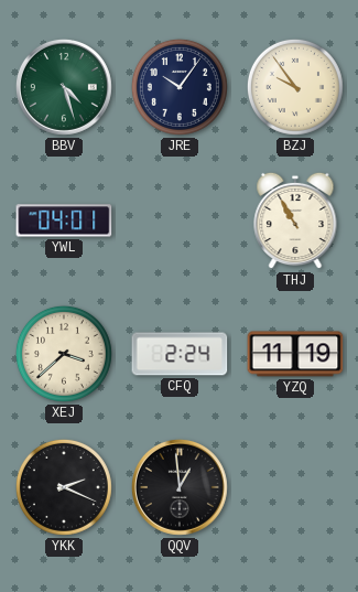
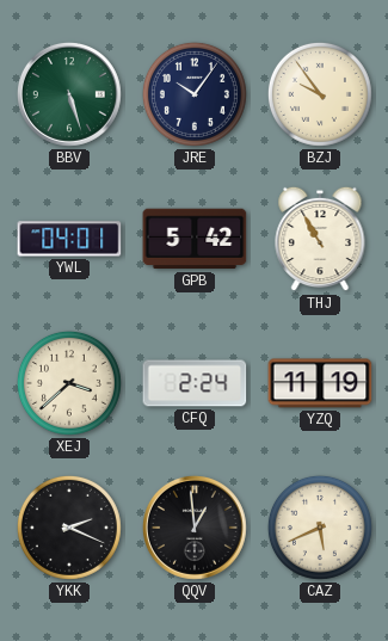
BBV: 4:27 -> 5:27
GPB: none -> 5:42
CAZ: none -> 5:41
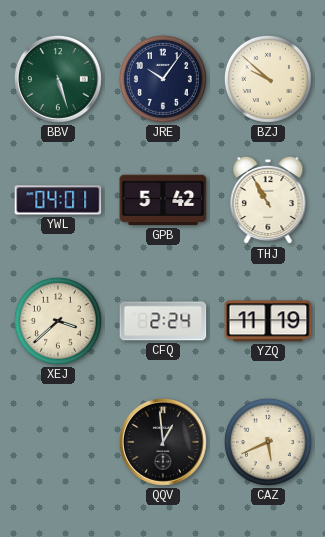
BZJ: 9:54 -> 9:52
YKK: 2:19 -> none
